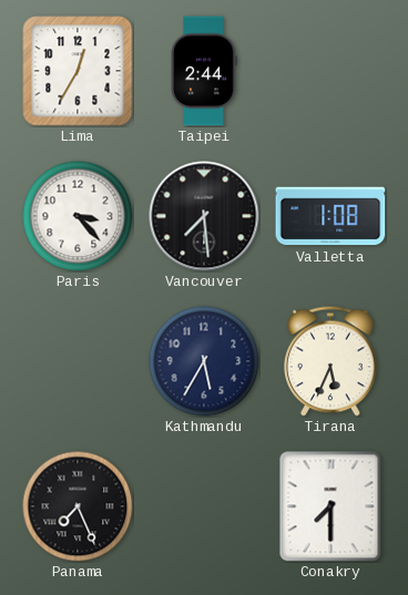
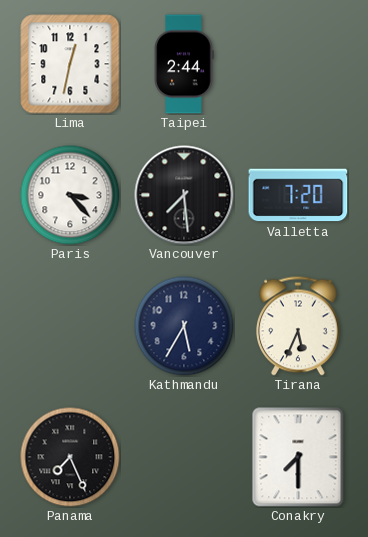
Lima: 12:35 -> 12:32
Valletta: 1:08 -> 7:20
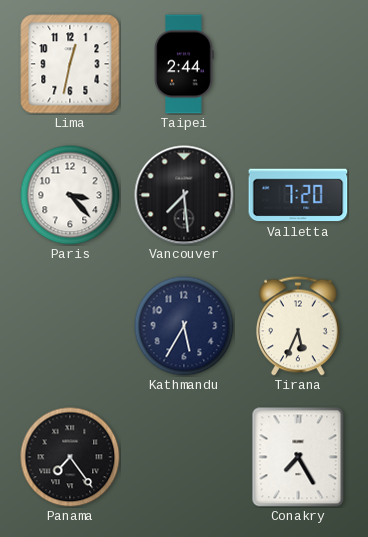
Panama: 7:26 -> 7:24
Conakry: 7:30 -> 7:25
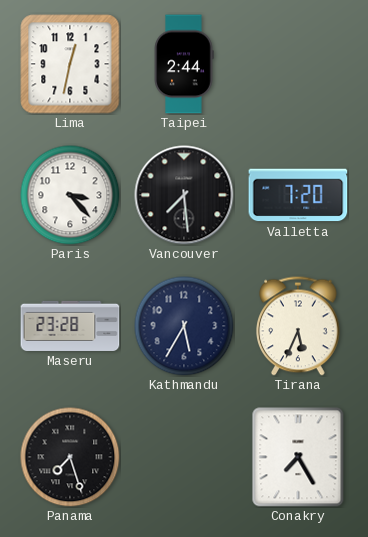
Maseru: none -> 23:28
Panama: 7:24 -> 7:27
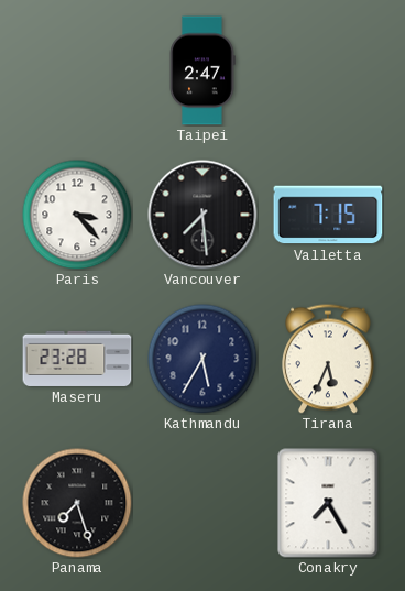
Lima: 12:32 -> none
Taipei: 2:44 -> 2:47
Valletta: 7:20 -> 7:15
